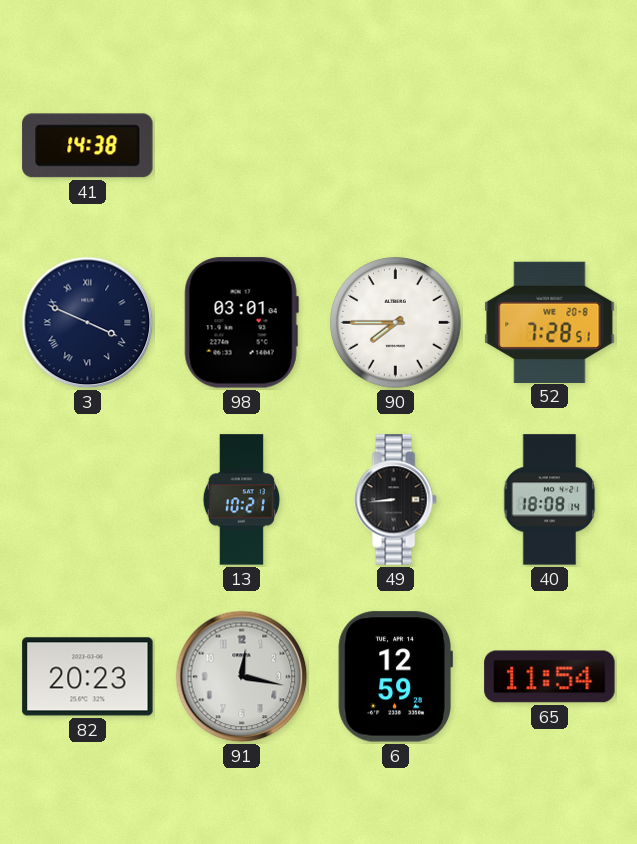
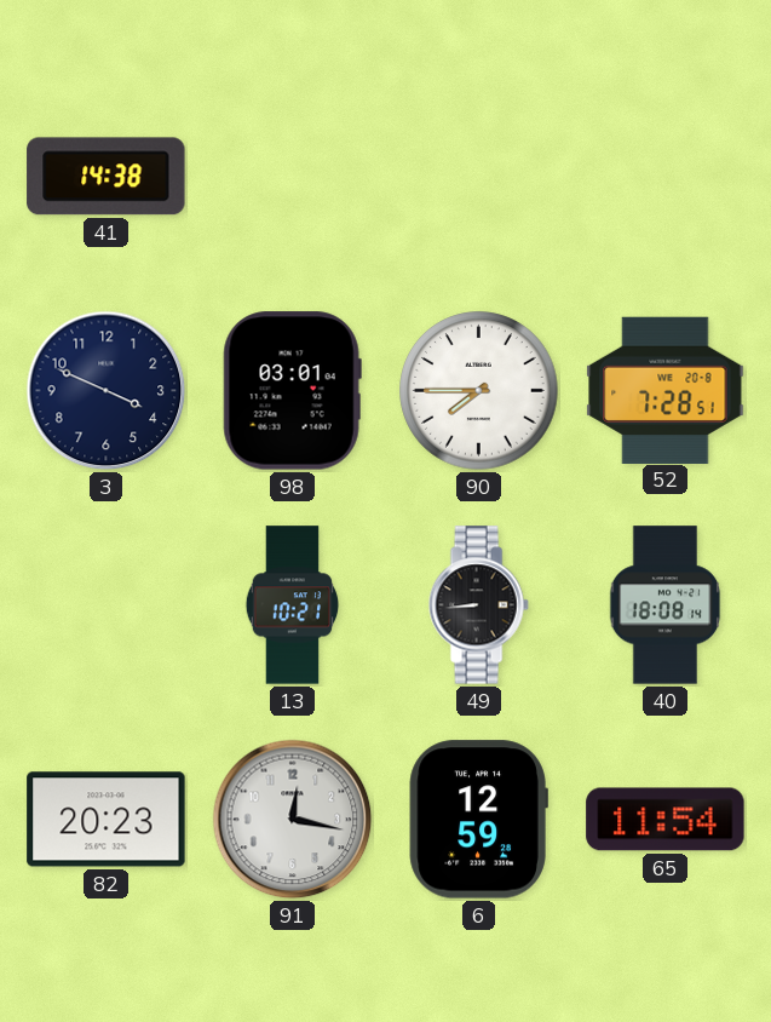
3 numerals: Roman -> Arabic
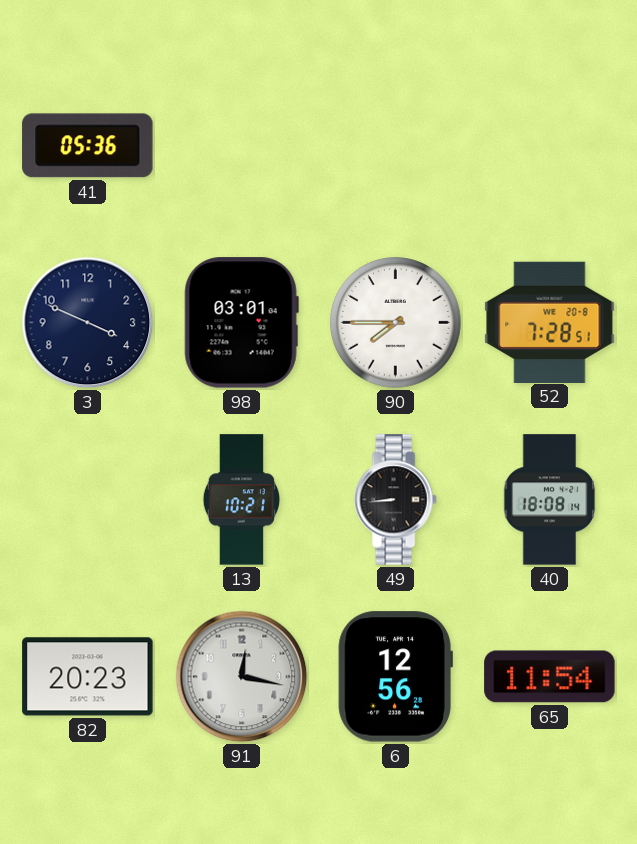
41: 14:38 -> 05:36
6: 12:59 -> 12:56
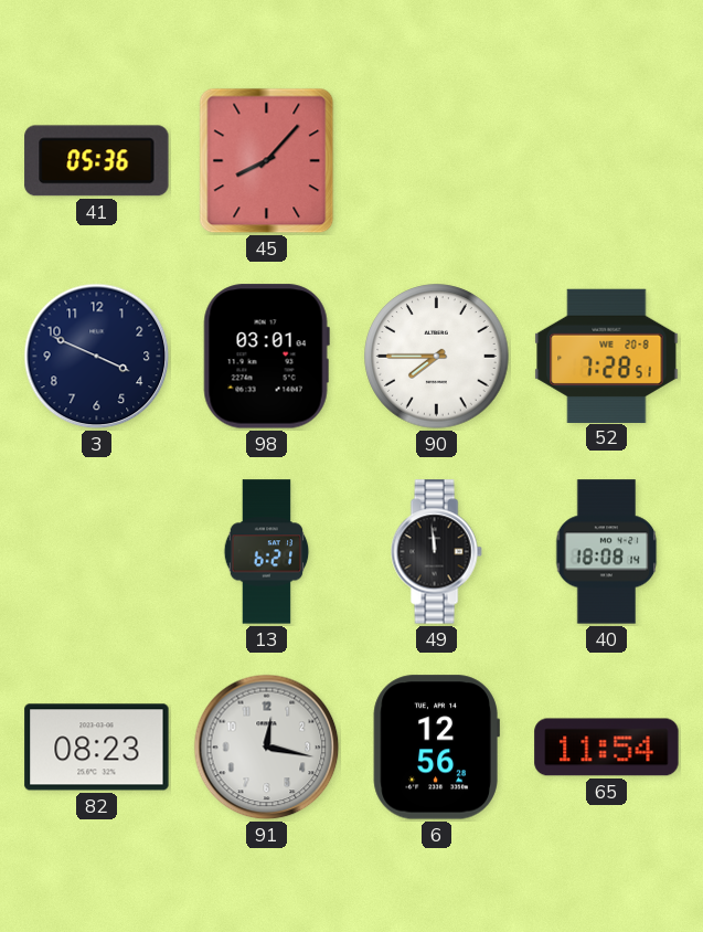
45: none -> 8:07
13: 10:21 -> 6:21
49: 8:44 -> 11:59
82: 20:23 -> 08:23
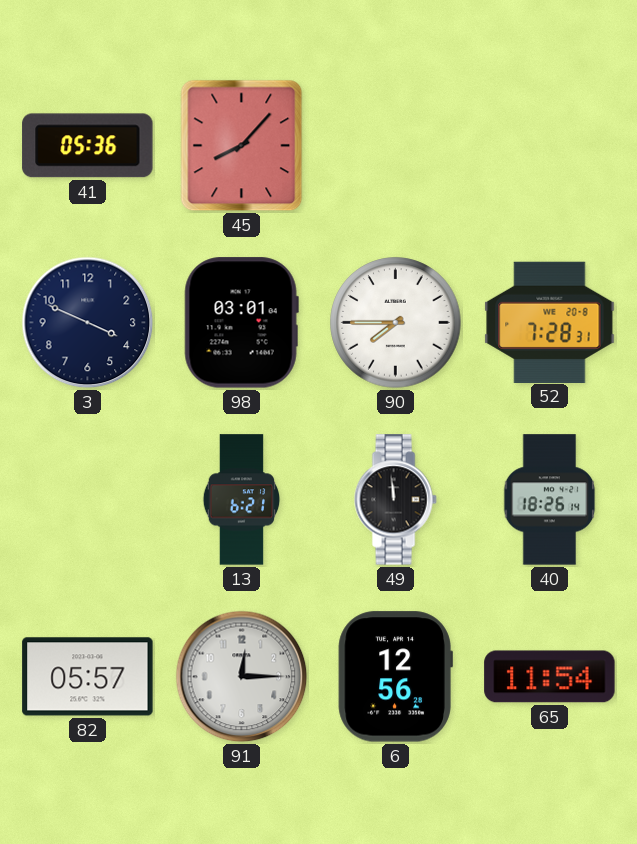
52: 7:28:51 -> 7:28:31
40: 18:08 -> 18:26
82: 08:23 -> 05:57
91: 12:17 -> 12:15
